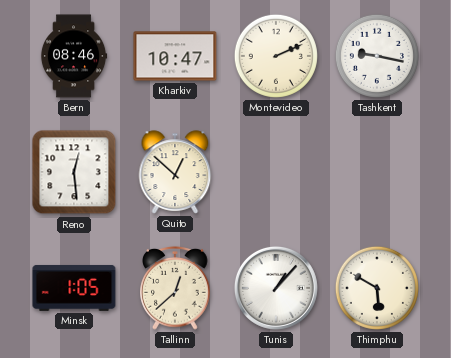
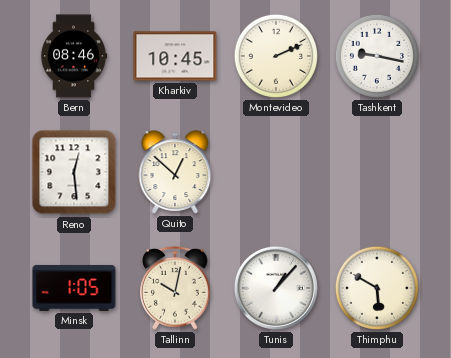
Kharkiv: 10:47 -> 10:45
Tallinn: 12:38 -> 10:02
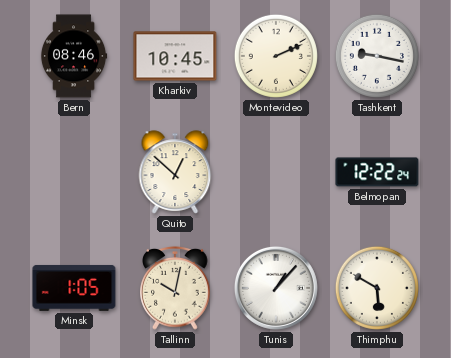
Reno: 12:29 -> none
Belmopan: none -> 12:22
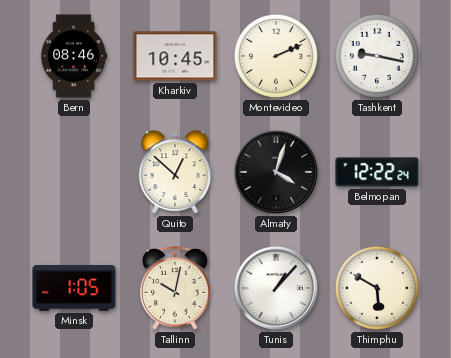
Almaty: none -> 4:03
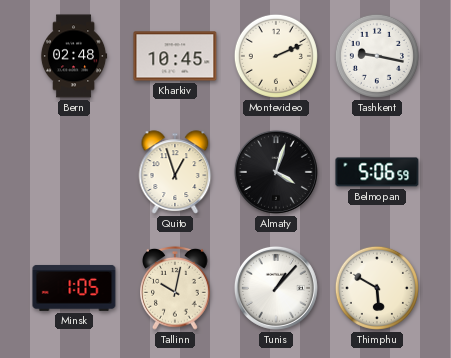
Bern: 08:46 -> 02:48
Quito: 12:52 -> 12:57
Belmopan: 12:22 -> 5:06
